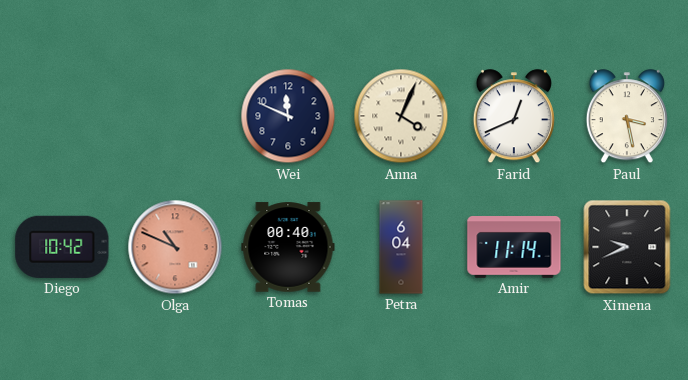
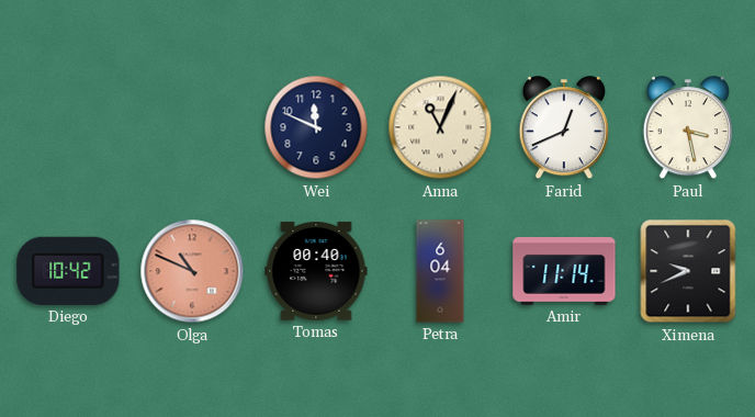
Anna: 4:04 -> 11:04
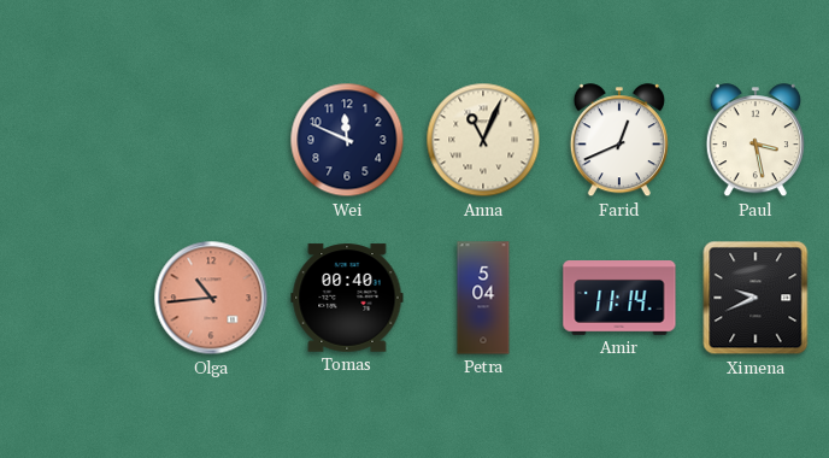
Diego: 10:42 -> none
Olga: 10:49 -> 10:44
Petra: 6:04 -> 5:04
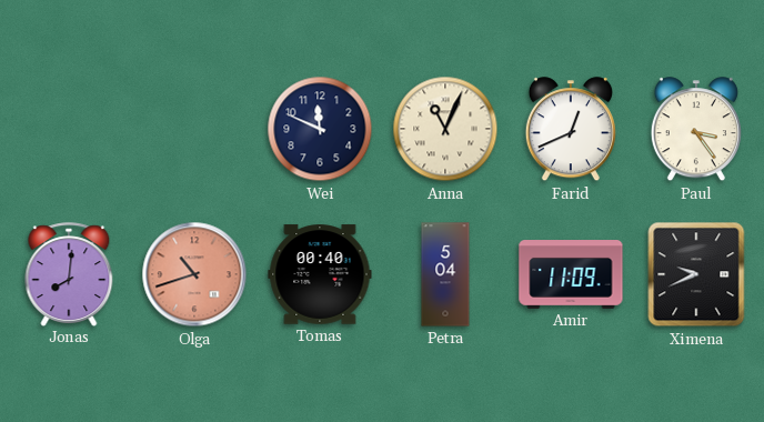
Paul: 3:28 -> 3:24
Jonas: none -> 8:01
Olga: 10:44 -> 10:42
Amir: 11:14 -> 11:09
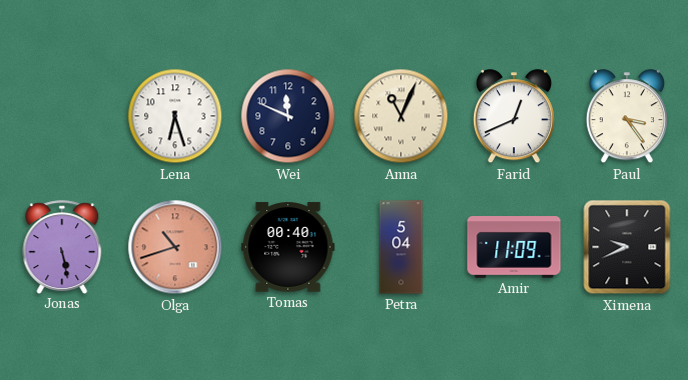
Lena: none -> 6:27
Jonas: 8:01 -> 5:28
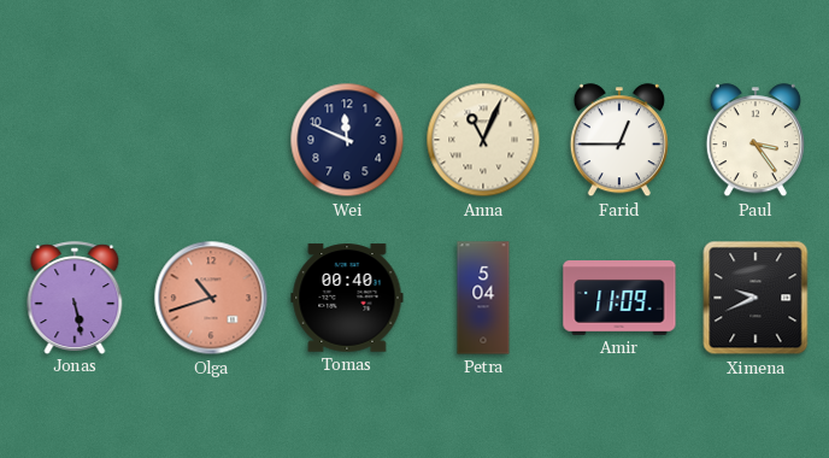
Lena: 6:27 -> none
Farid: 12:41 -> 12:45
